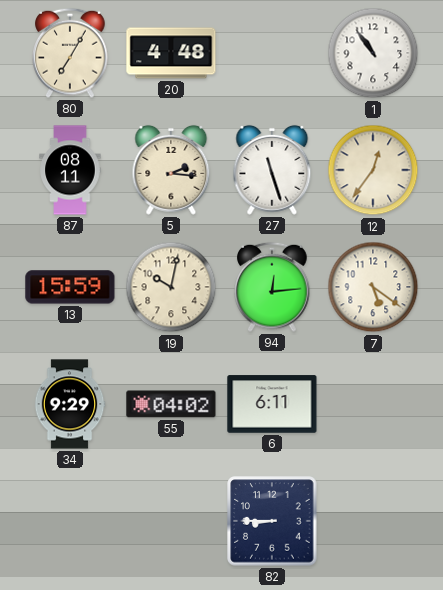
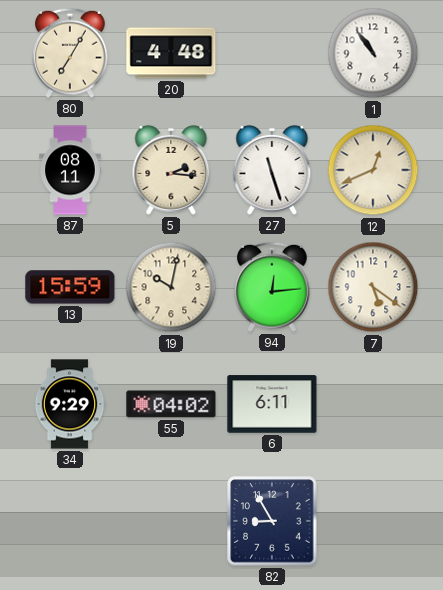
12: 12:36 -> 12:41
82: 8:45 -> 8:55
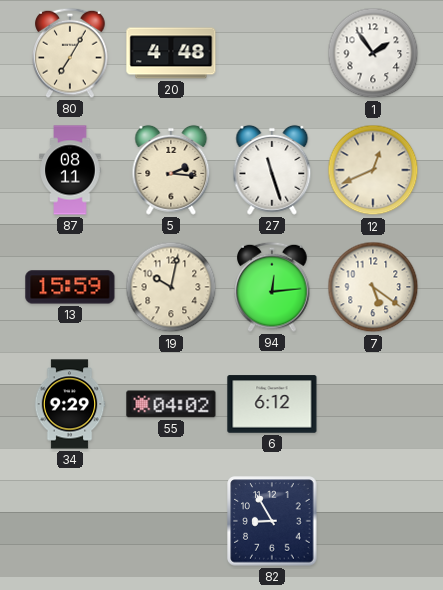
1: 10:54 -> 1:54
6: 6:11 -> 6:12
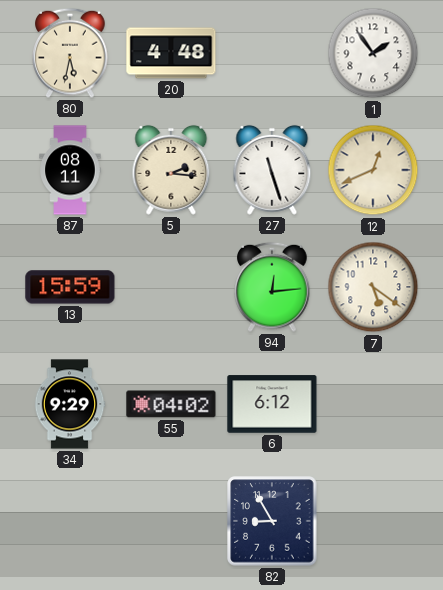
80: 7:05 -> 5:32
19: 10:02 -> none
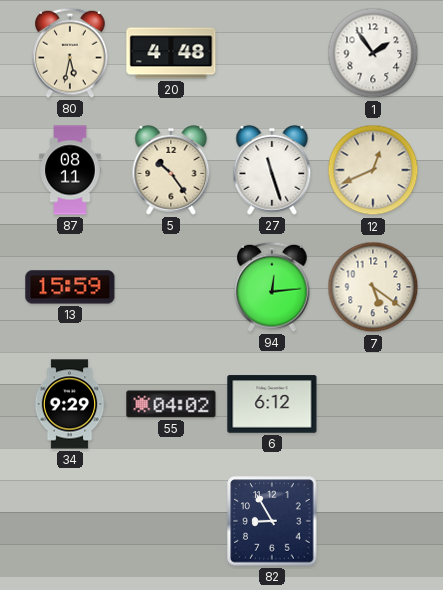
5: 2:16 -> 10:24
